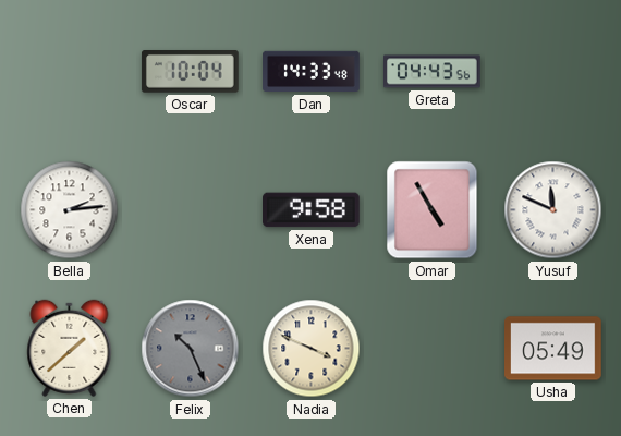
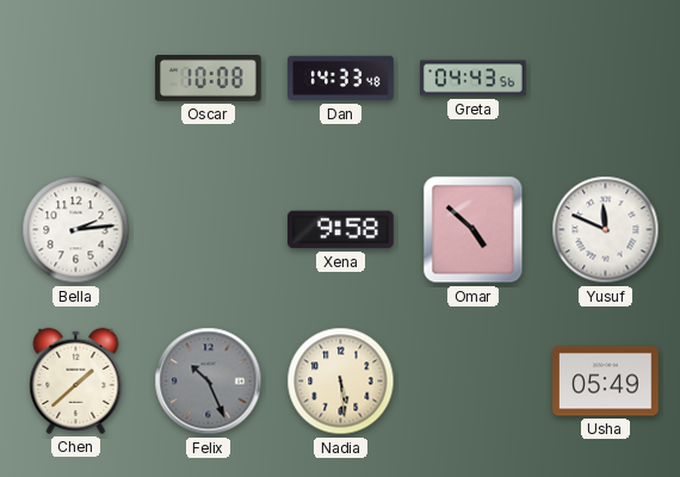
Oscar: 10:04 -> 10:08
Omar: 4:55 -> 4:52
Nadia: 3:49 -> 5:29
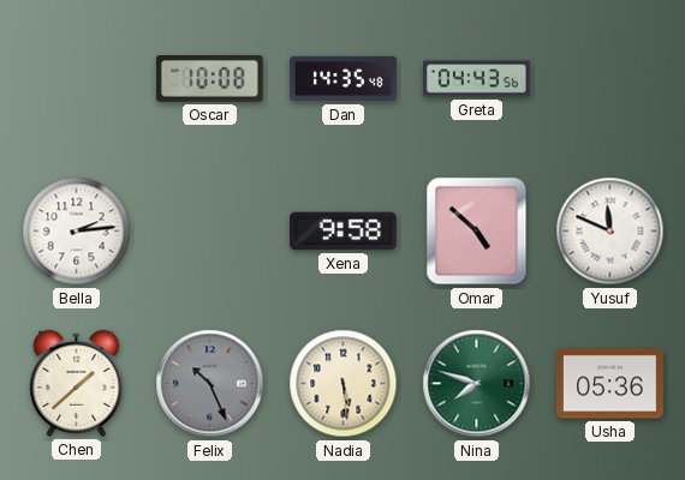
Dan: 14:33 -> 14:35
Nina: none -> 7:48
Usha: 05:49 -> 05:36
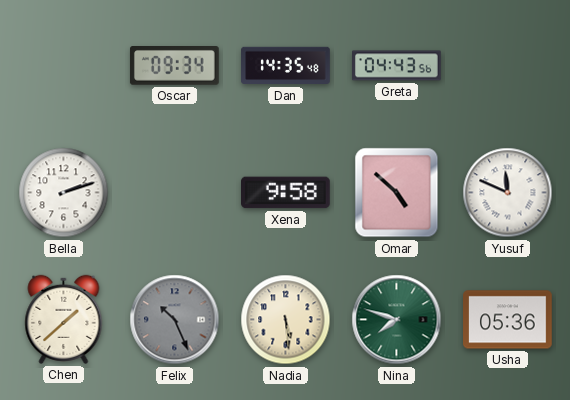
Oscar: 10:08 -> 09:34
Bella: 2:14 -> 2:12
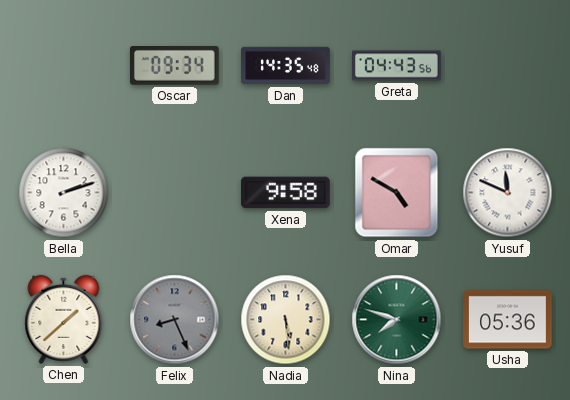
Omar: 4:52 -> 4:50
Felix: 10:26 -> 8:26
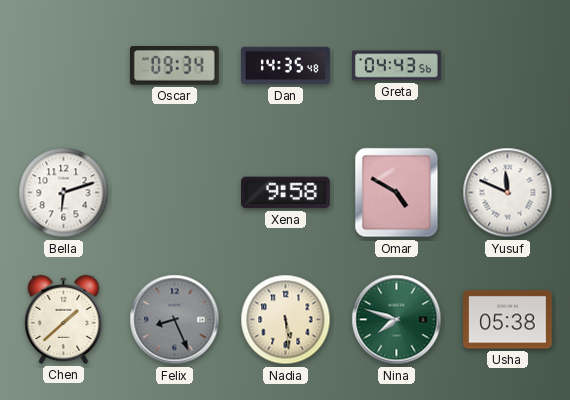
Bella: 2:12 -> 6:12
Usha: 05:36 -> 05:38
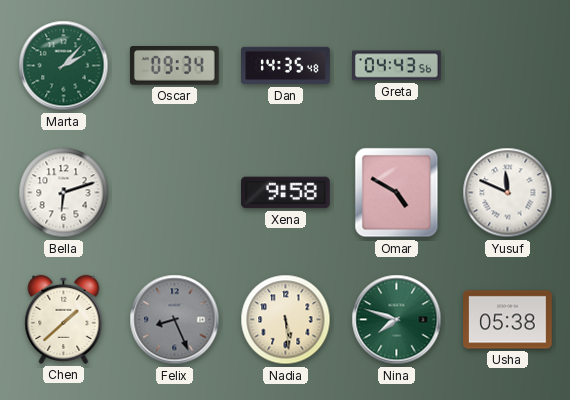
Marta: none -> 2:07
